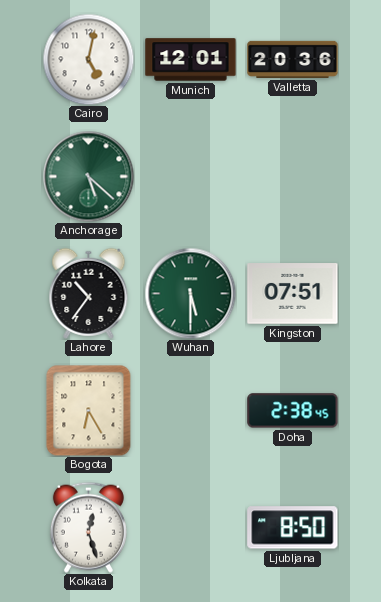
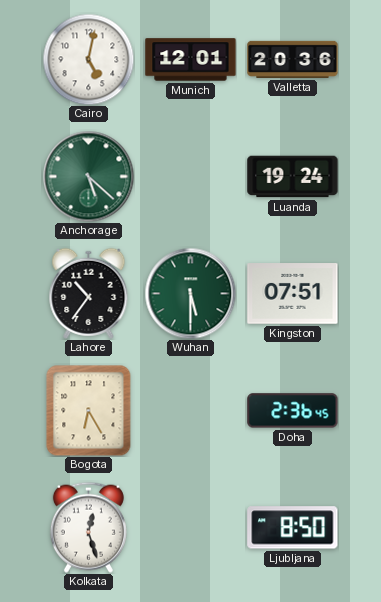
Luanda: none -> 19:24
Doha: 2:38 -> 2:36
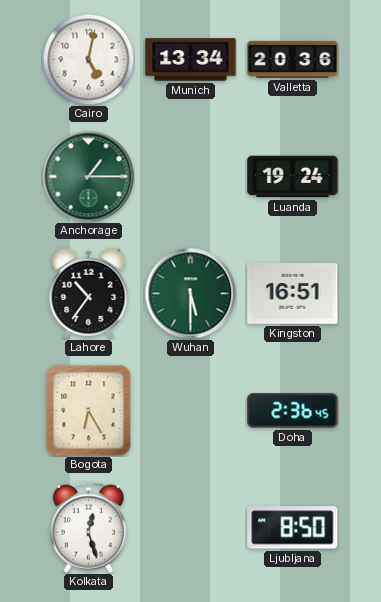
Munich: 12:01 -> 13:34
Anchorage: 5:22 -> 1:15
Kingston: 07:51 -> 16:51
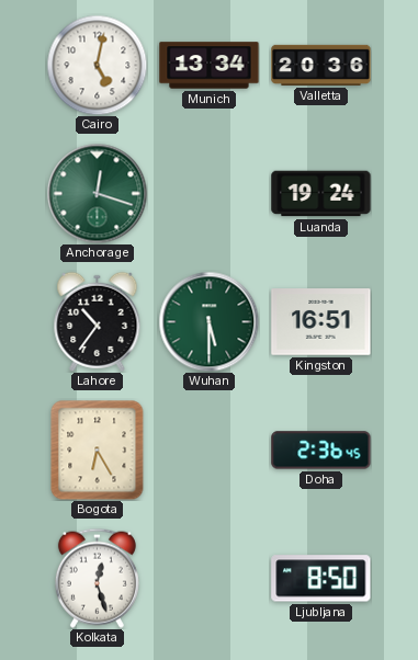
Anchorage: 1:15 -> 12:18
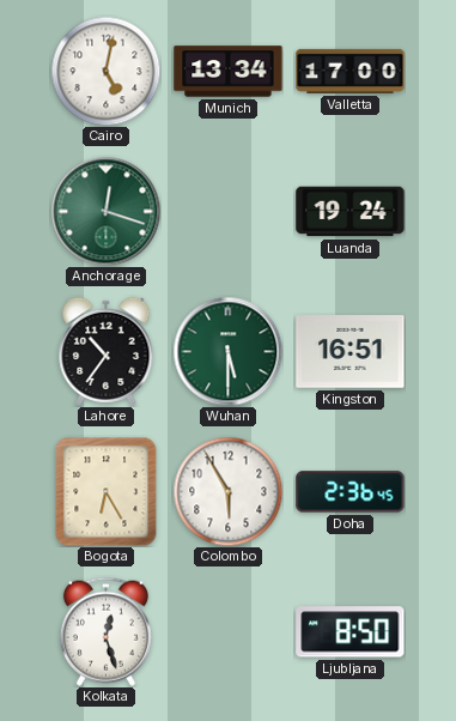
Valletta: 20:36 -> 17:00
Colombo: none -> 5:55
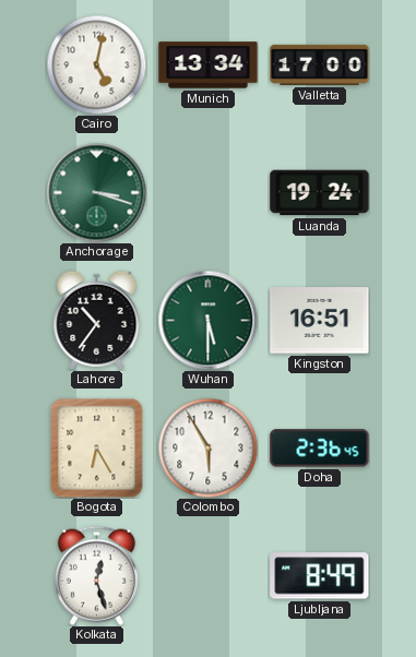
Anchorage: 12:18 -> 3:18
Ljubljana: 8:50 -> 8:49
